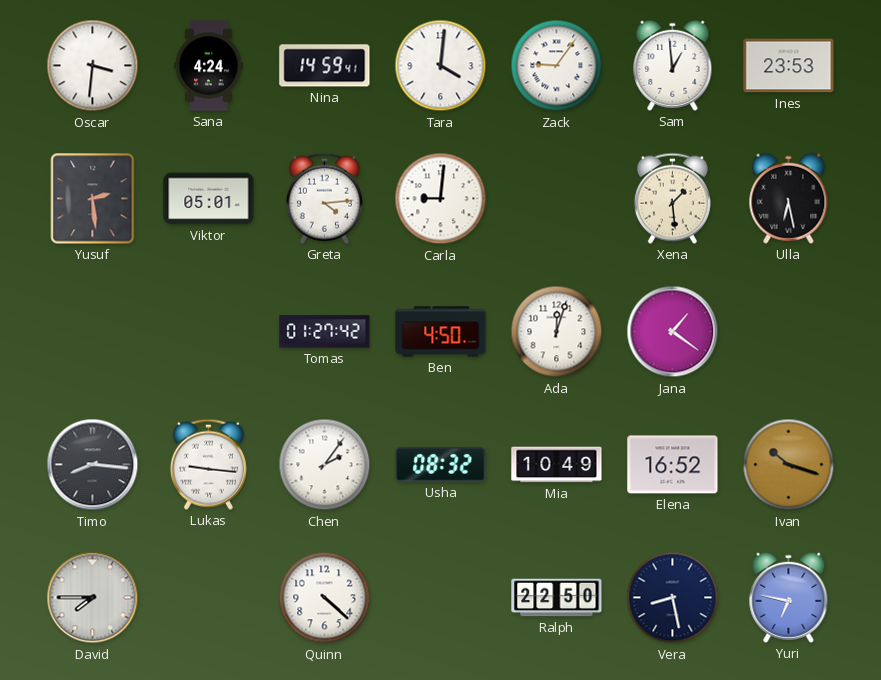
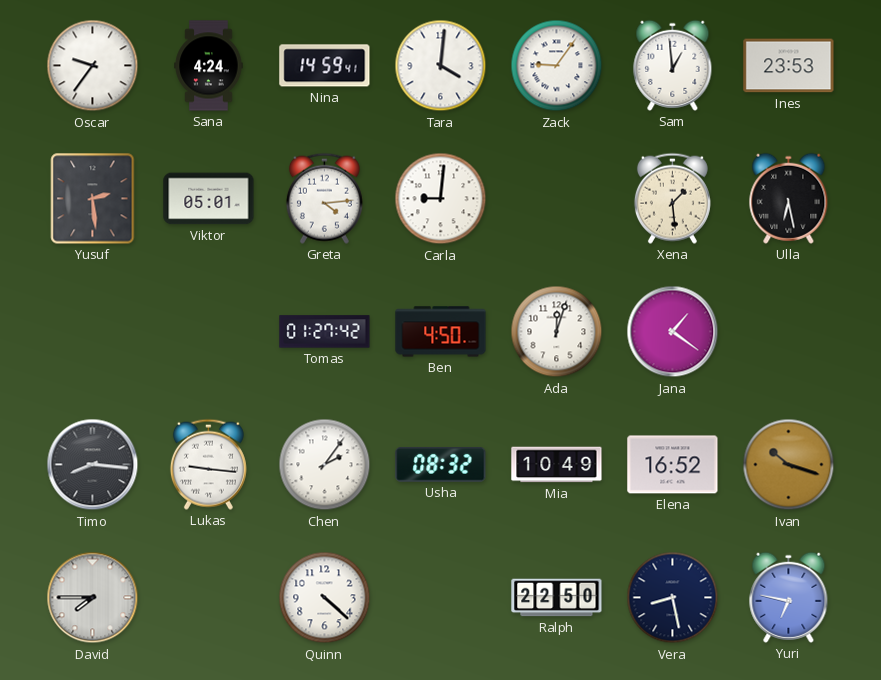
Oscar: 3:31 -> 9:36
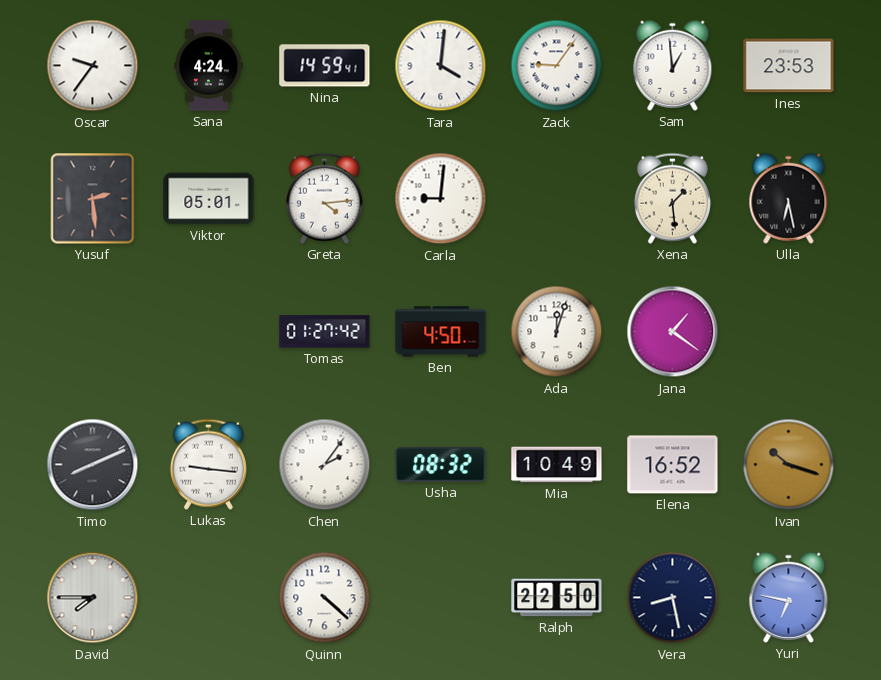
Timo: 8:16 -> 8:11
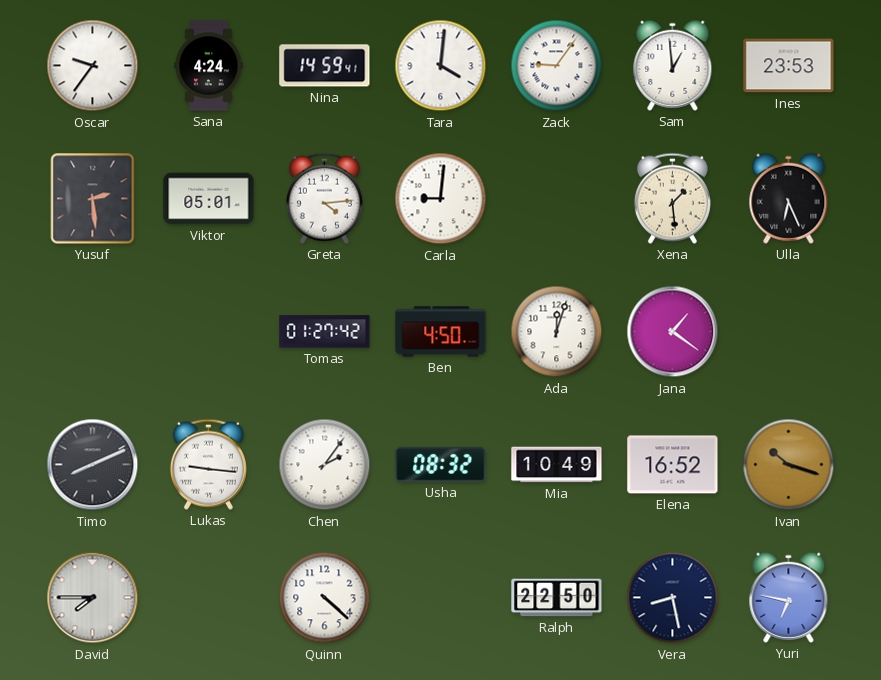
Ulla: 6:28 -> 6:26
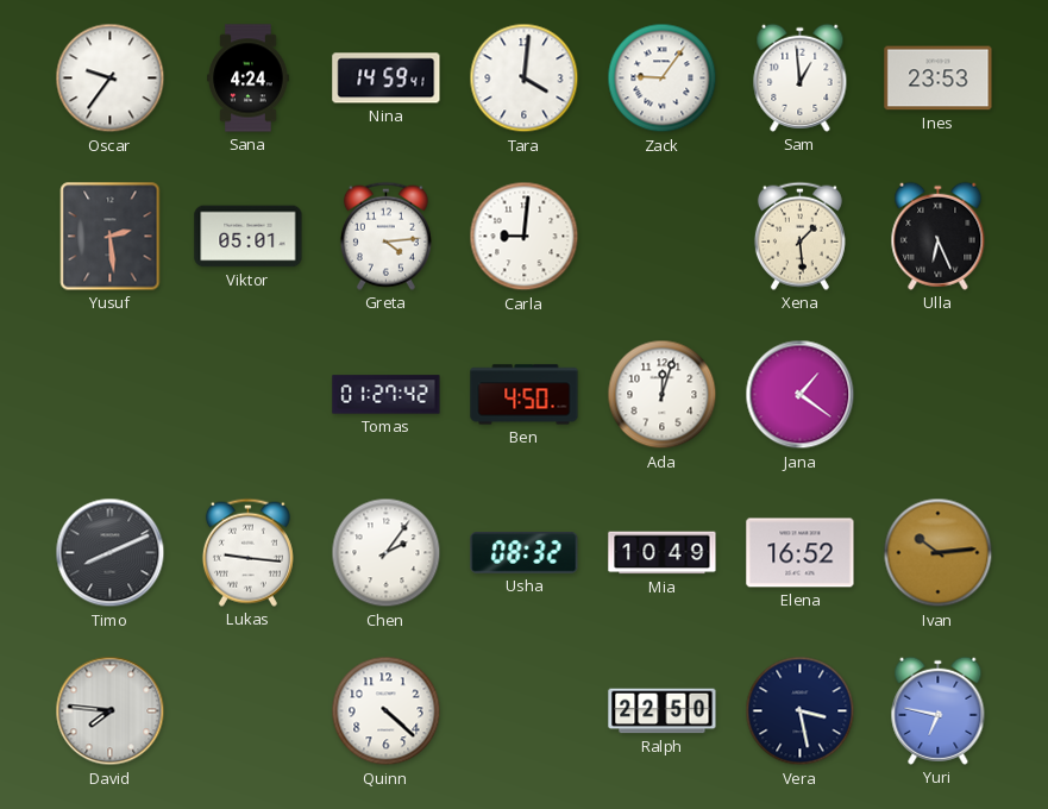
Ivan: 10:18 -> 10:14
David: 7:45 -> 7:46
Vera: 8:28 -> 3:28
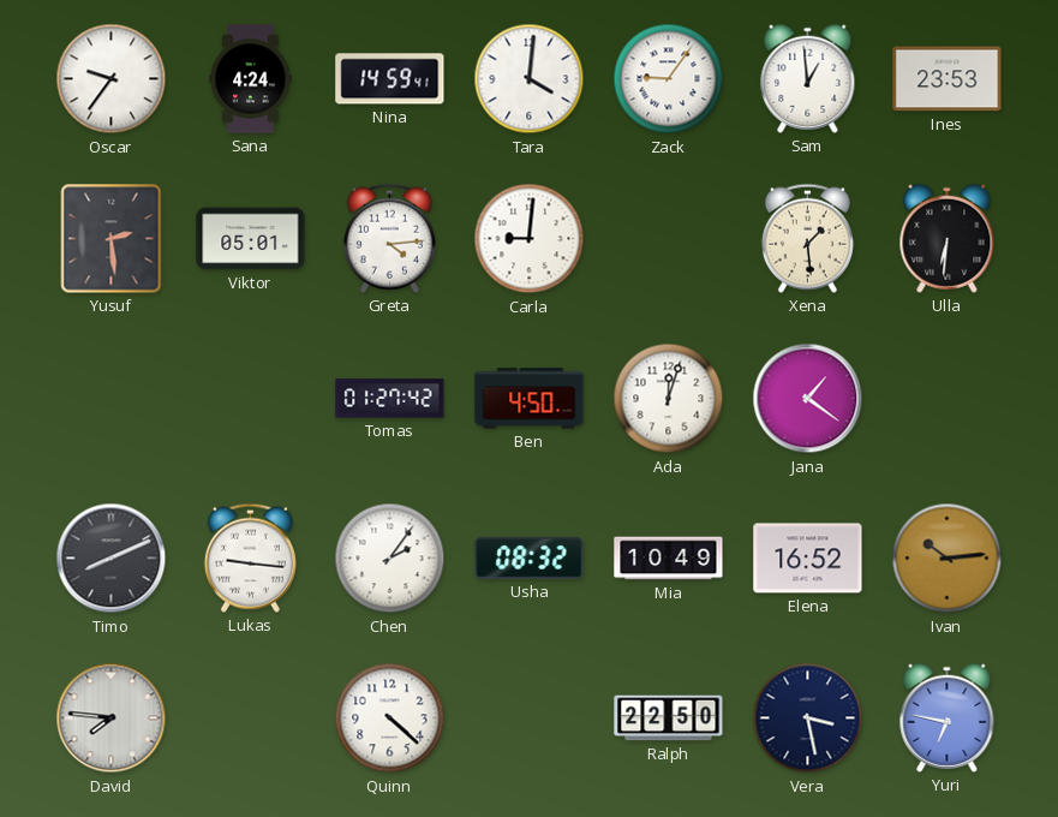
Ulla: 6:26 -> 6:31
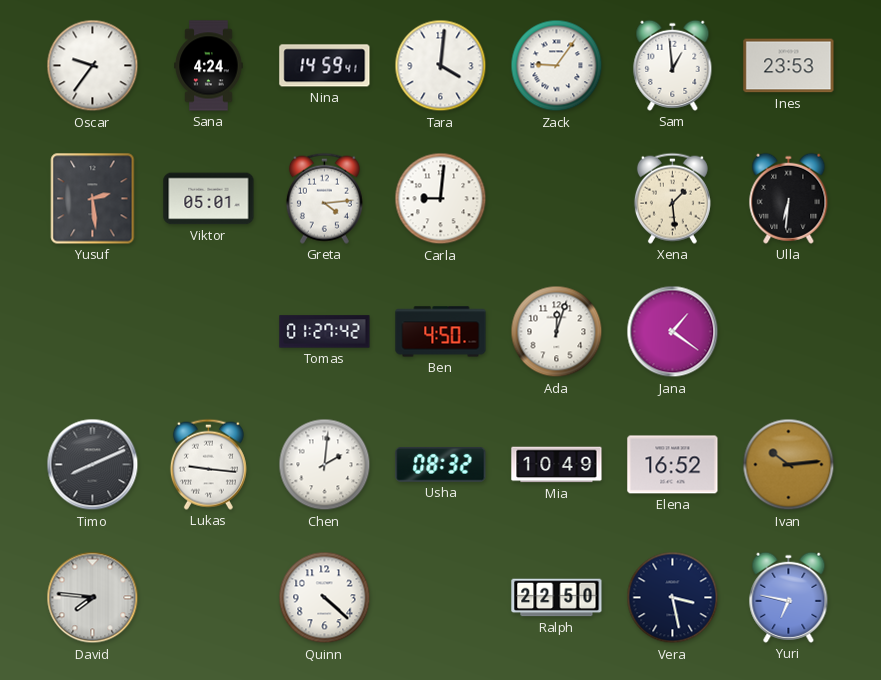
Chen: 2:06 -> 2:01
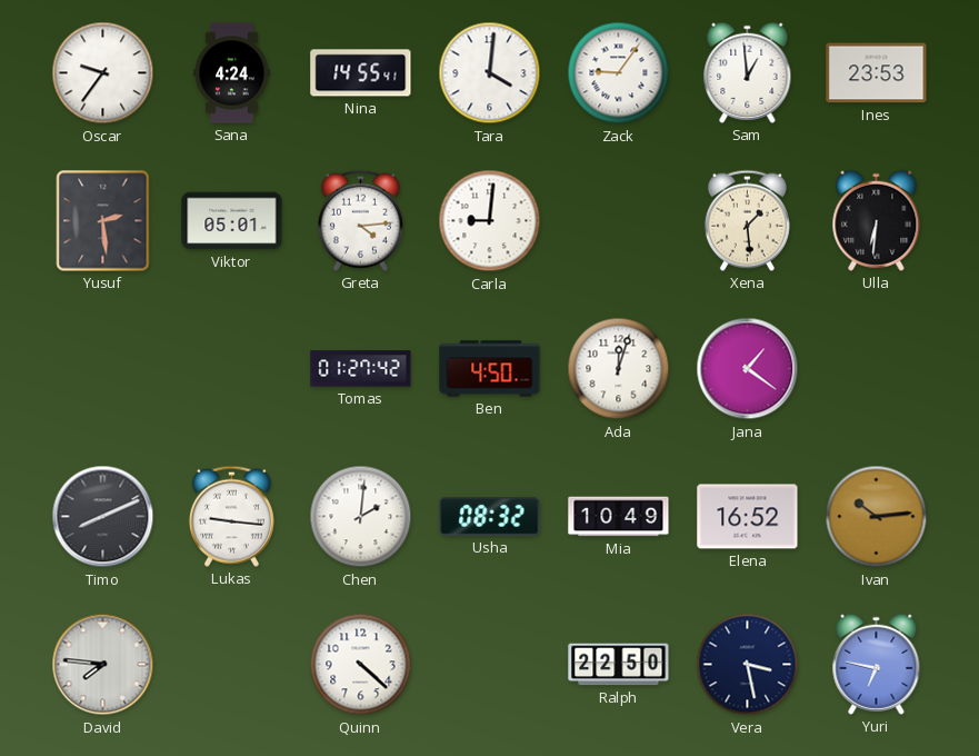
Nina: 14:59 -> 14:55
